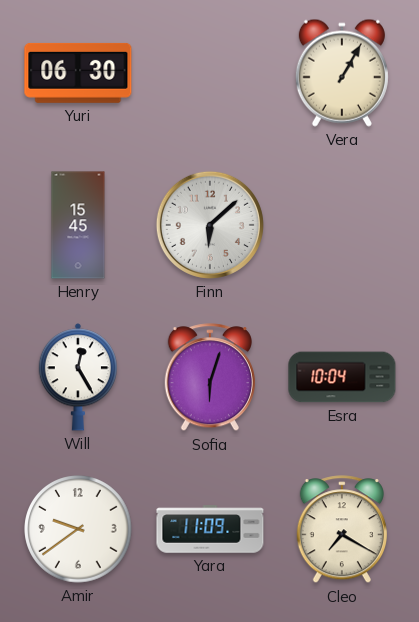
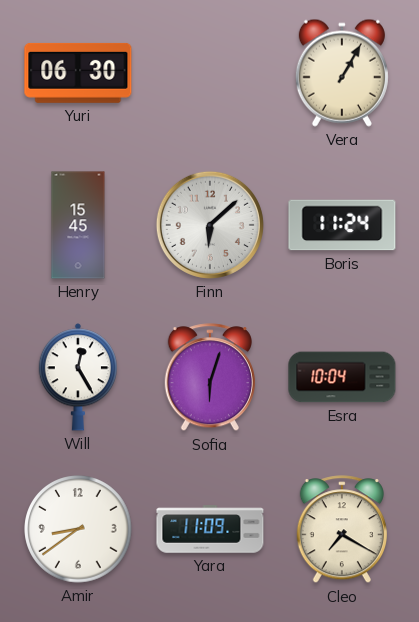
Boris: none -> 11:24
Amir: 9:39 -> 8:39
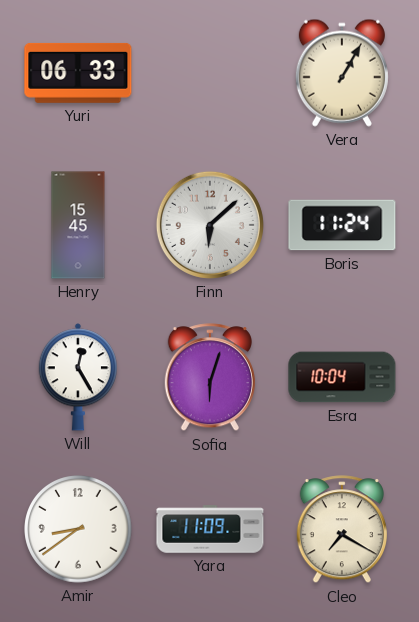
Yuri: 06:30 -> 06:33
